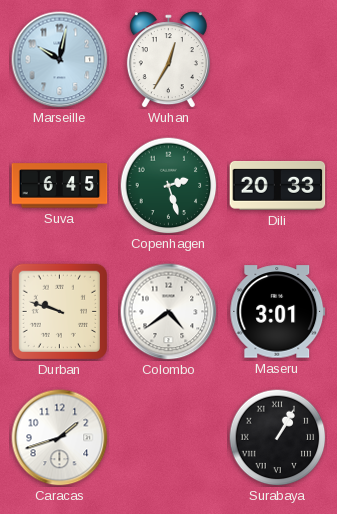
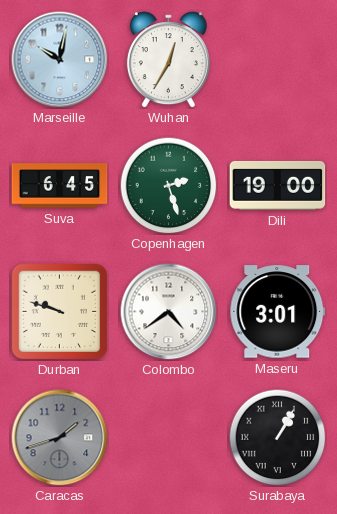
Dili: 20:33 -> 19:00
Caracas dial: white -> grey
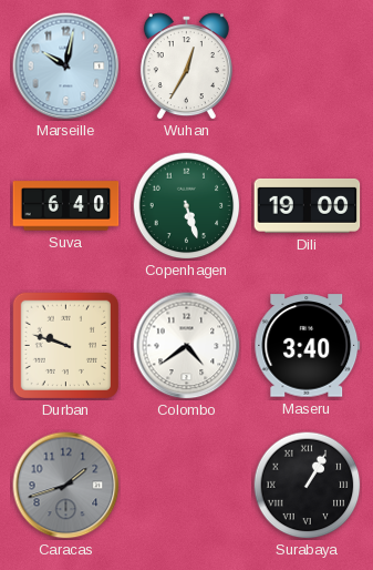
Suva: 6:45 -> 6:40
Copenhagen: 2:27 -> 5:27
Maseru: 3:01 -> 3:40
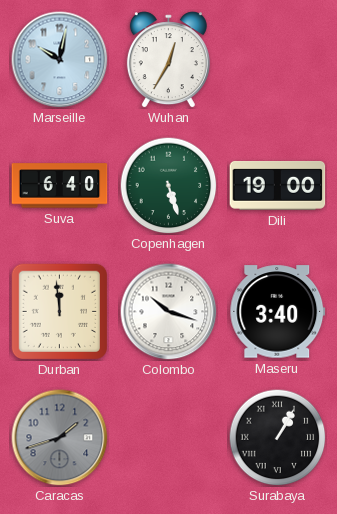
Durban: 9:48 -> 11:59
Colombo: 4:39 -> 10:18
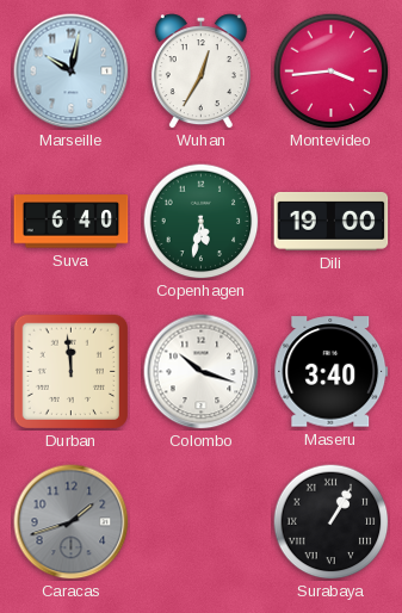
Montevideo: none -> 3:44
Copenhagen: 5:27 -> 5:32
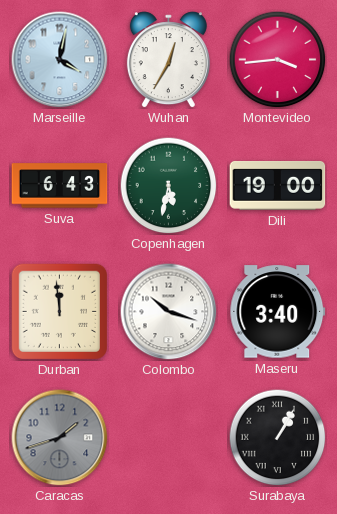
Marseille: 10:02 -> 4:02
Suva: 6:40 -> 6:43
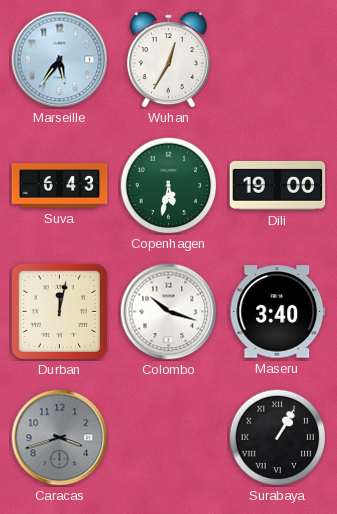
Marseille: 4:02 -> 5:36
Montevideo: 3:44 -> none
Durban: 11:59 -> 12:02
Caracas: 1:42 -> 3:42
